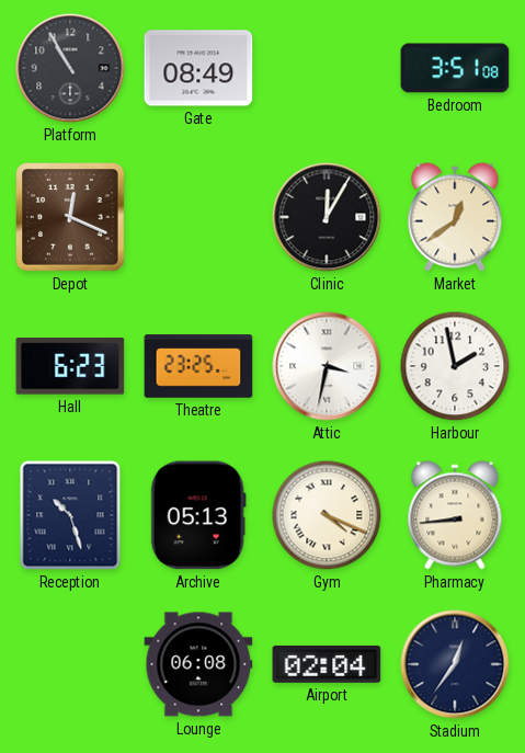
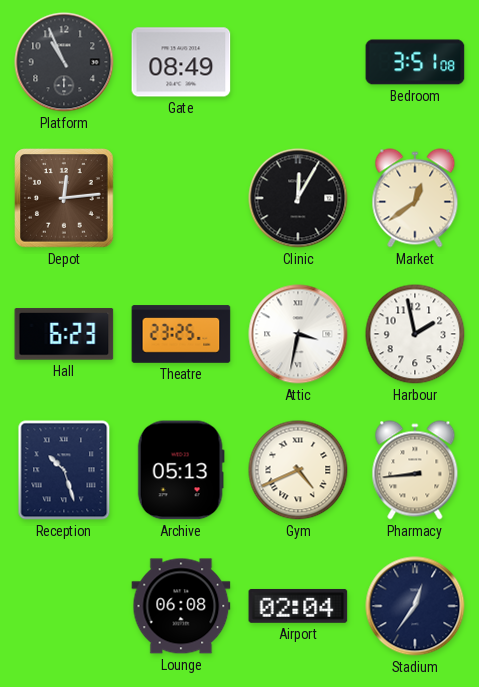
Platform: 10:55 -> 10:56
Depot: 12:19 -> 12:14
Gym: 4:19 -> 4:41
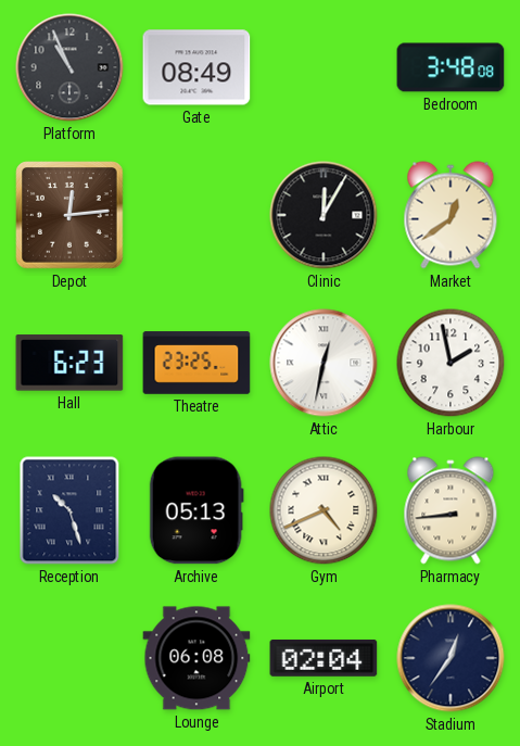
Bedroom: 3:51 -> 3:48
Attic: 3:32 -> 12:32
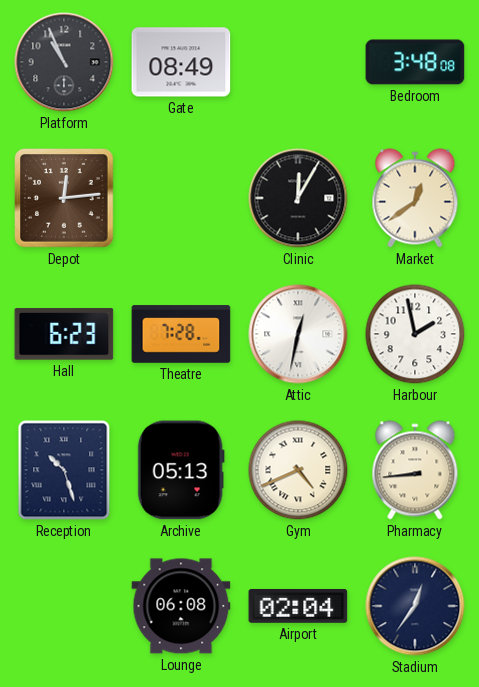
Theatre: 23:25 -> 7:28
